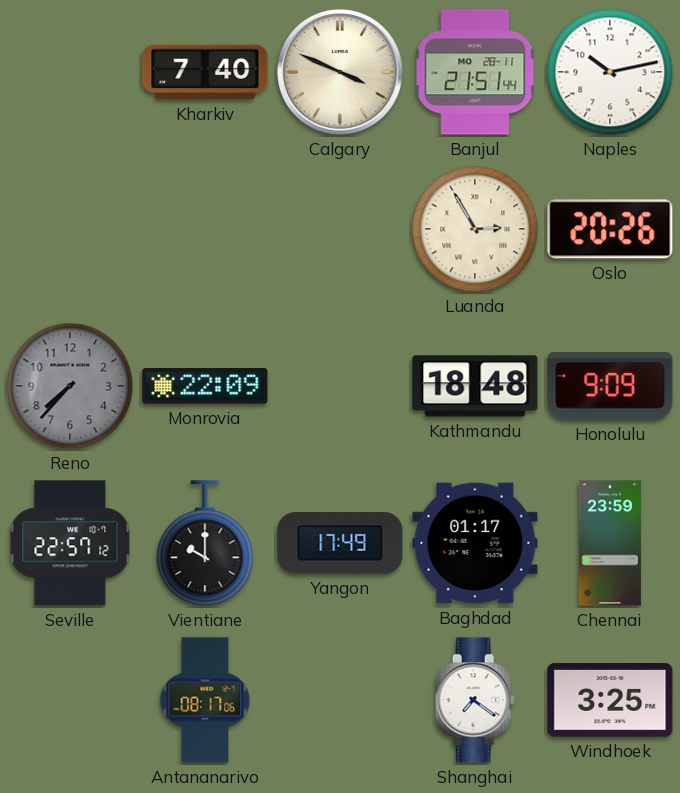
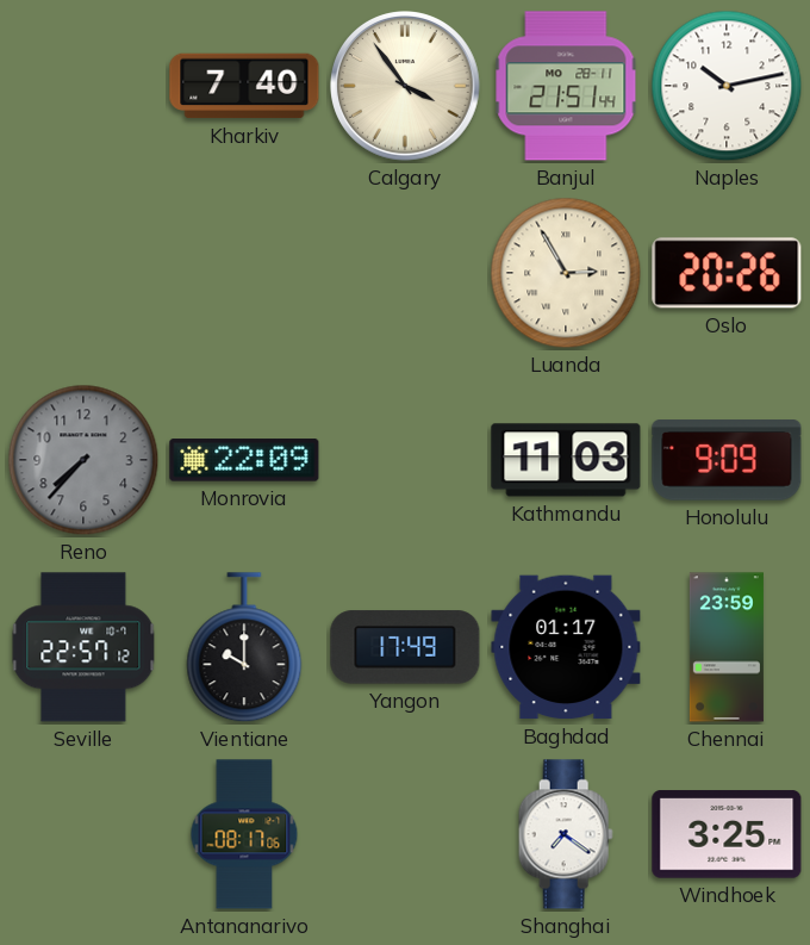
Calgary: 3:49 -> 3:54
Kathmandu: 18:48 -> 11:03
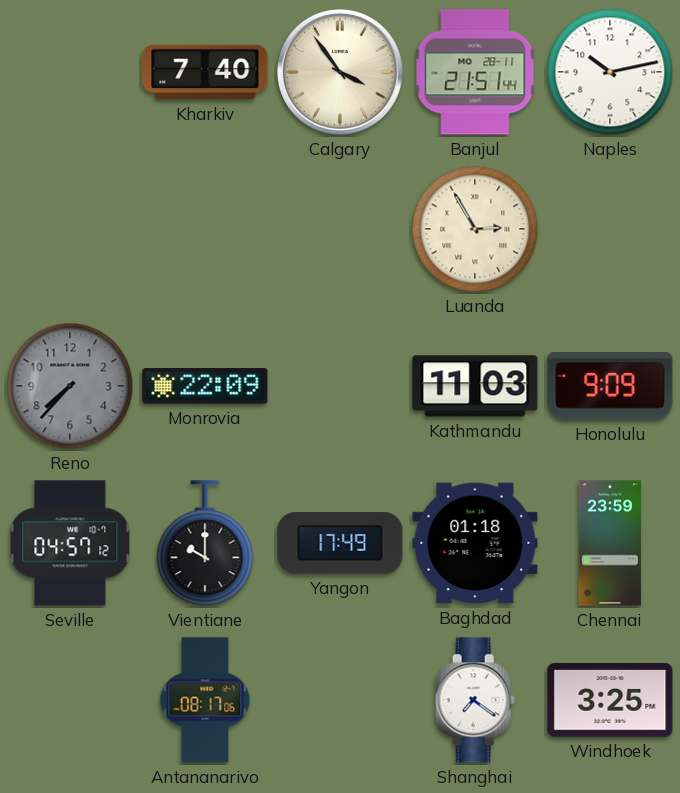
Oslo: 20:26 -> none
Seville: 22:57 -> 04:57
Baghdad: 01:17 -> 01:18
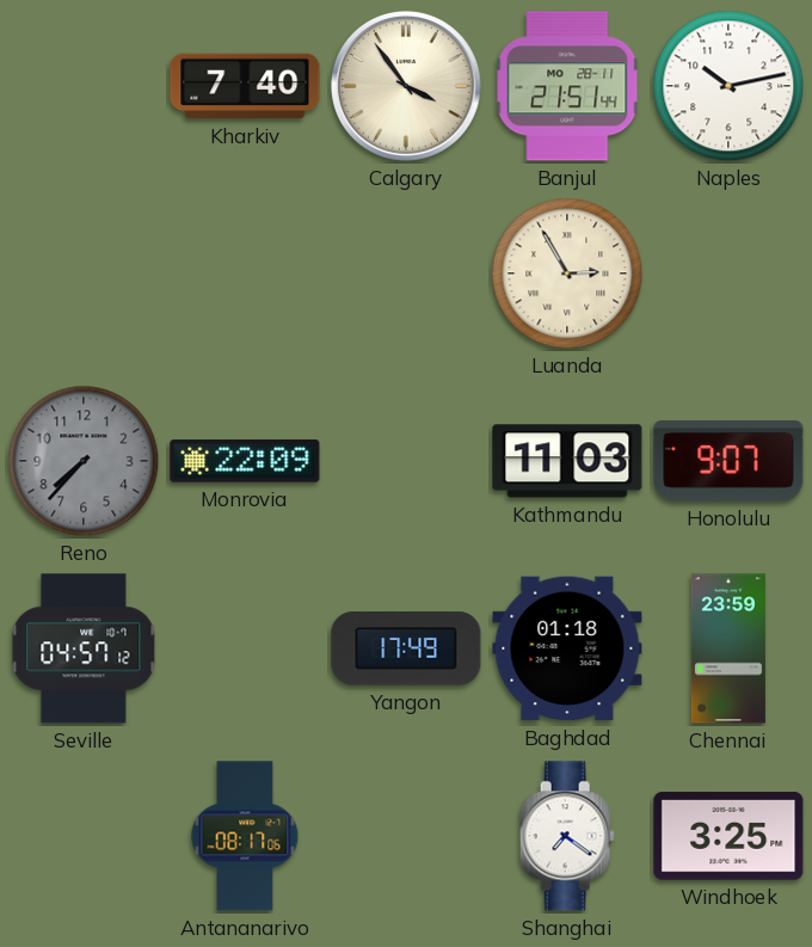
Honolulu: 9:09 -> 9:07
Vientiane: 10:00 -> none
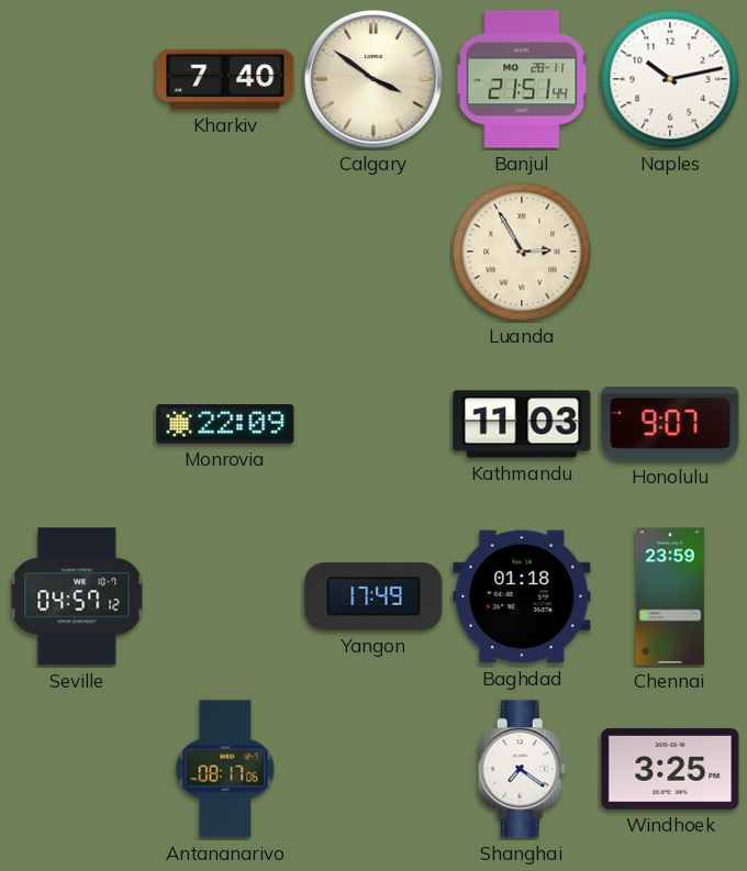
Calgary: 3:54 -> 3:51
Reno: 7:37 -> none
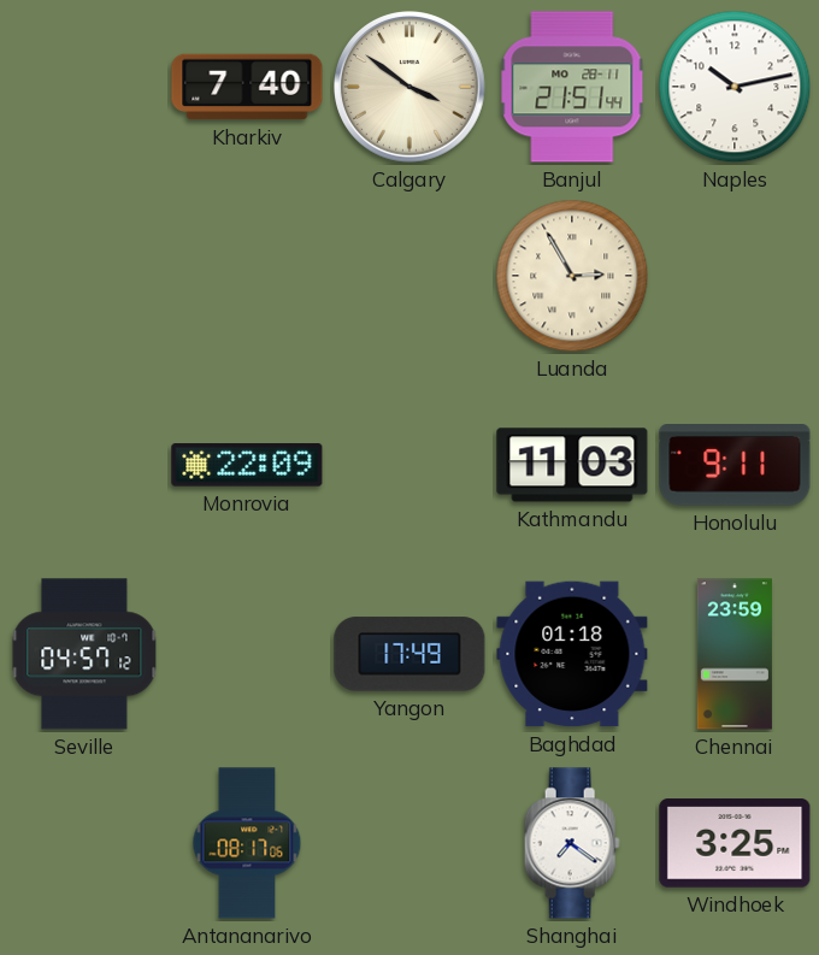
Honolulu: 9:07 -> 9:11
